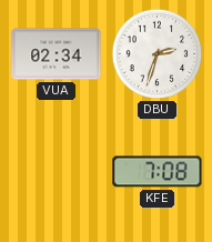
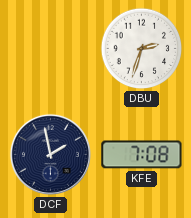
VUA: 02:34 -> none
DCF: none -> 1:58
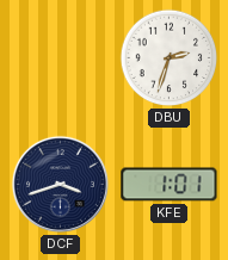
DCF: 1:58 -> 3:42
KFE: 7:08 -> 1:01
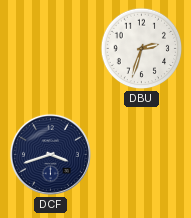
KFE: 1:01 -> none
